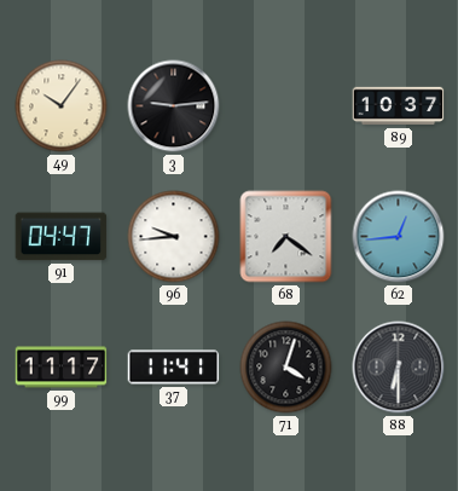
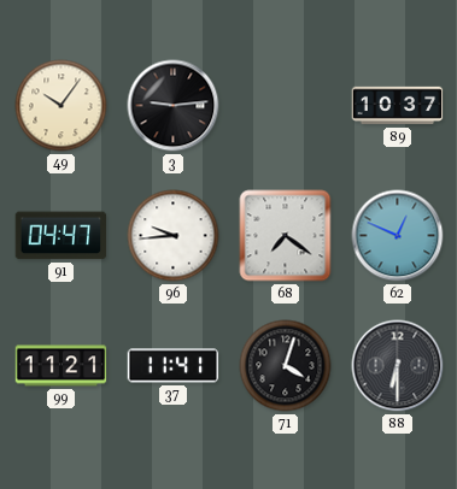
62: 12:44 -> 12:49
99: 11:17 -> 11:21
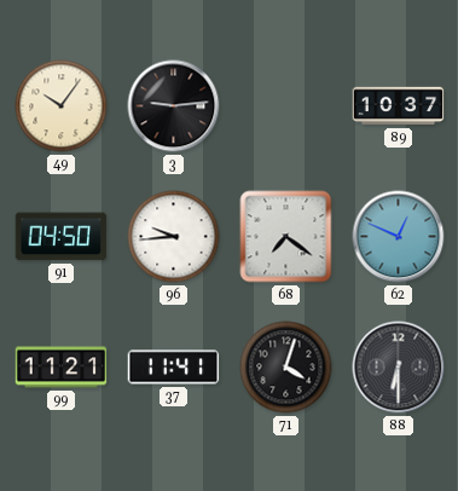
91: 04:47 -> 04:50
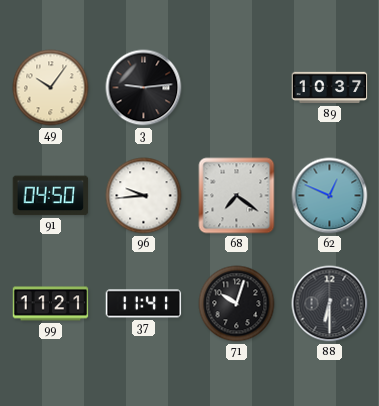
71: 4:03 -> 10:03
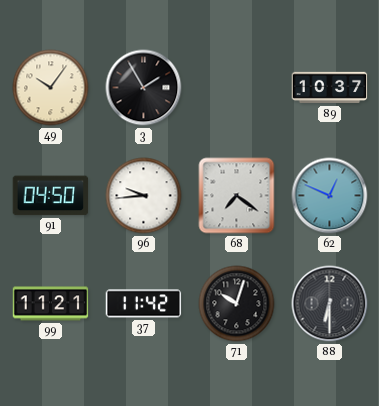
3: 9:14 -> 1:55
37: 11:41 -> 11:42
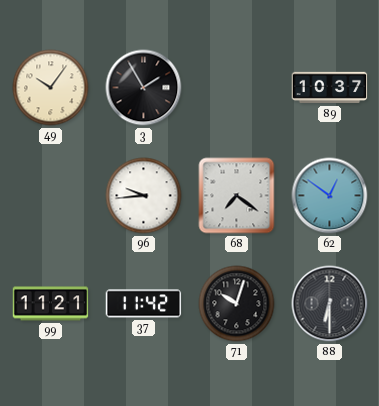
91: 04:50 -> none
62: 12:49 -> 12:51
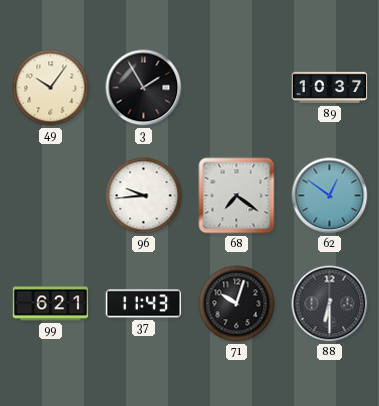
99: 11:21 -> 6:21
37: 11:42 -> 11:43
